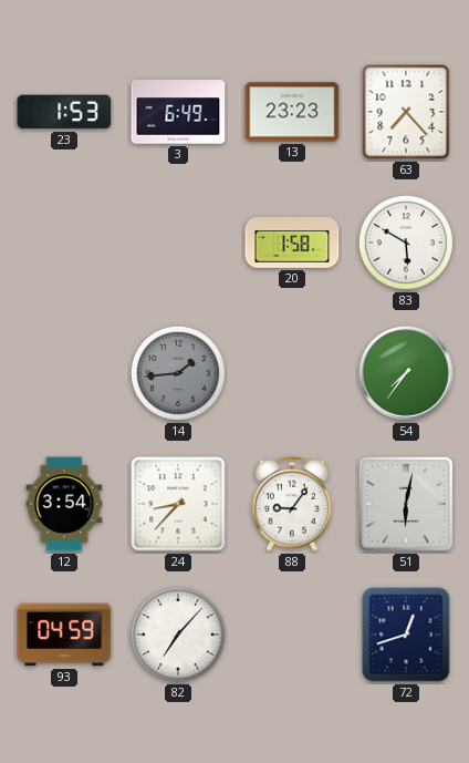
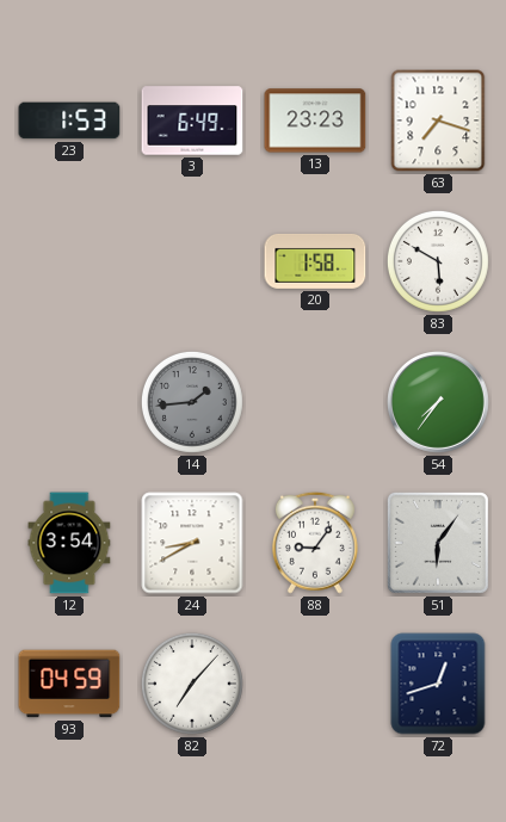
63: 7:23 -> 7:18
24: 8:37 -> 8:40
51: 6:02 -> 6:06
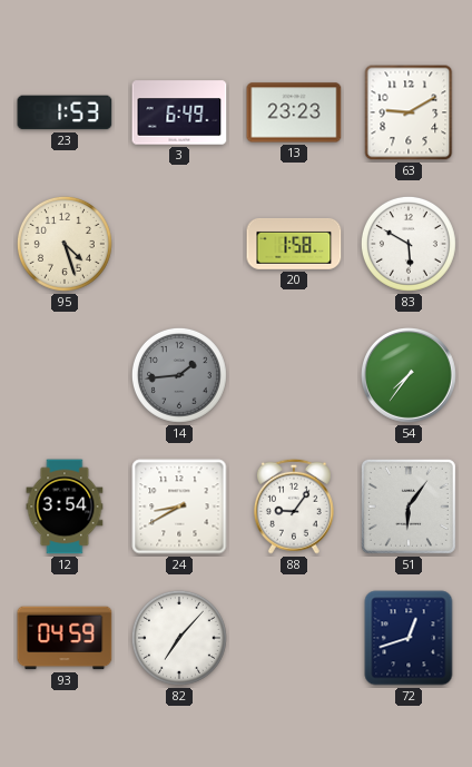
63: 7:18 -> 9:10
95: none -> 4:27
